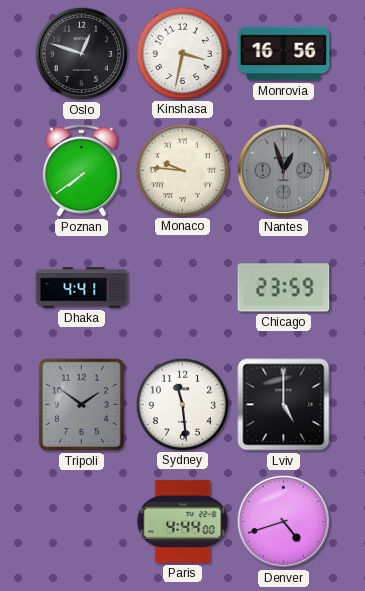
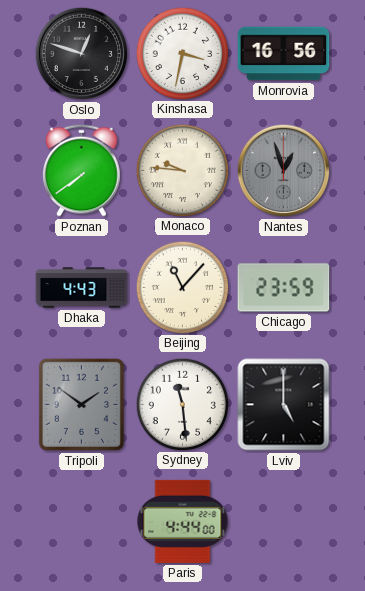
Dhaka: 4:41 -> 4:43
Beijing: none -> 11:07
Denver: 4:42 -> none
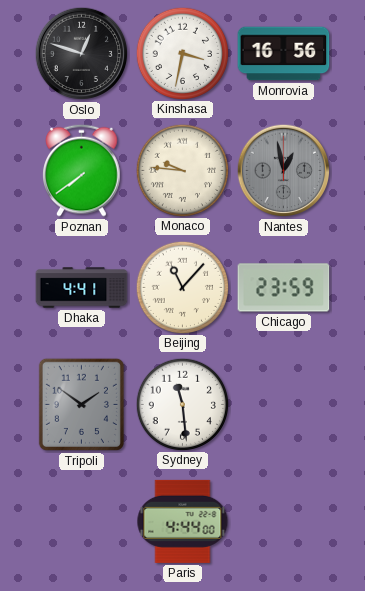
Nantes: 12:57 -> 12:58
Dhaka: 4:43 -> 4:41
Lviv: 5:00 -> none
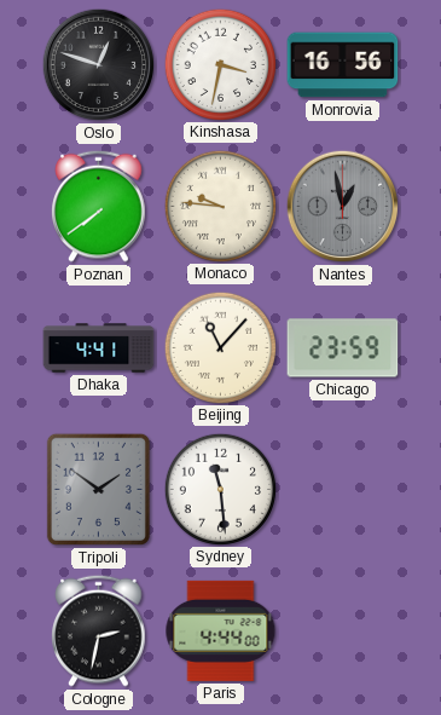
Cologne: none -> 2:32
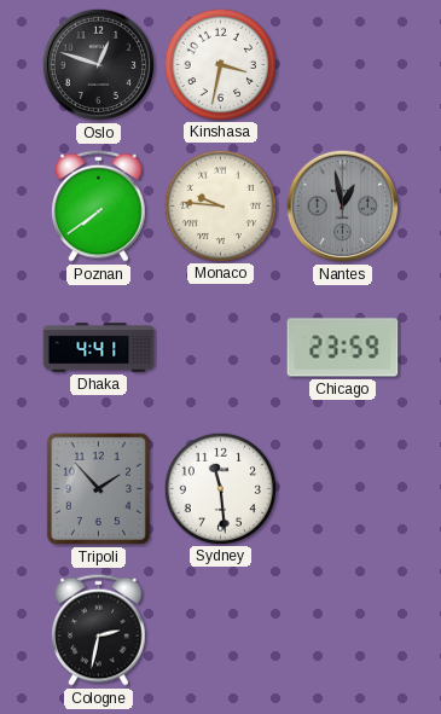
Monrovia: 16:56 -> none
Beijing: 11:07 -> none
Tripoli: 1:51 -> 1:53
Paris: 4:44 -> none
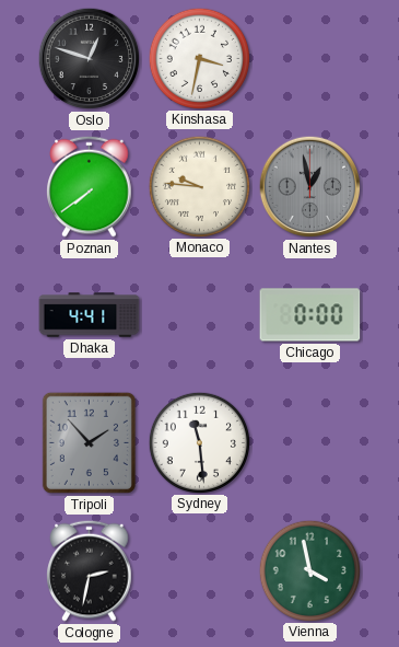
Chicago: 23:59 -> 0:00
Vienna: none -> 3:58
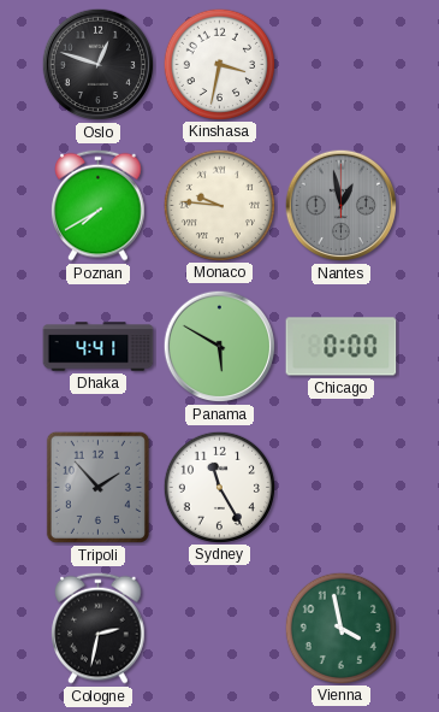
Poznan: 7:39 -> 7:40
Panama: none -> 5:50
Sydney: 11:29 -> 11:25
